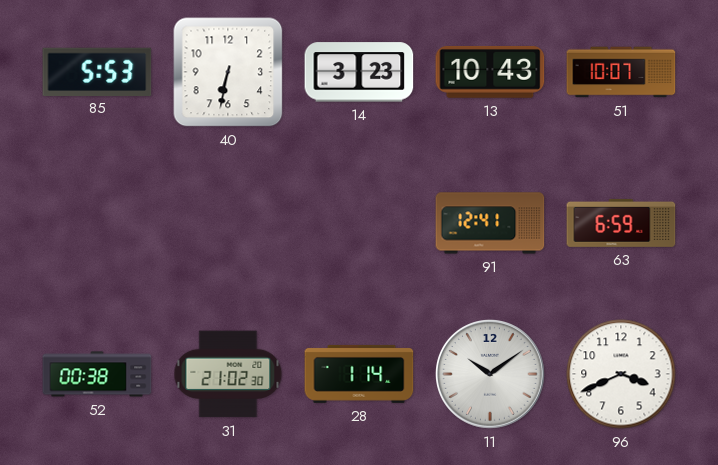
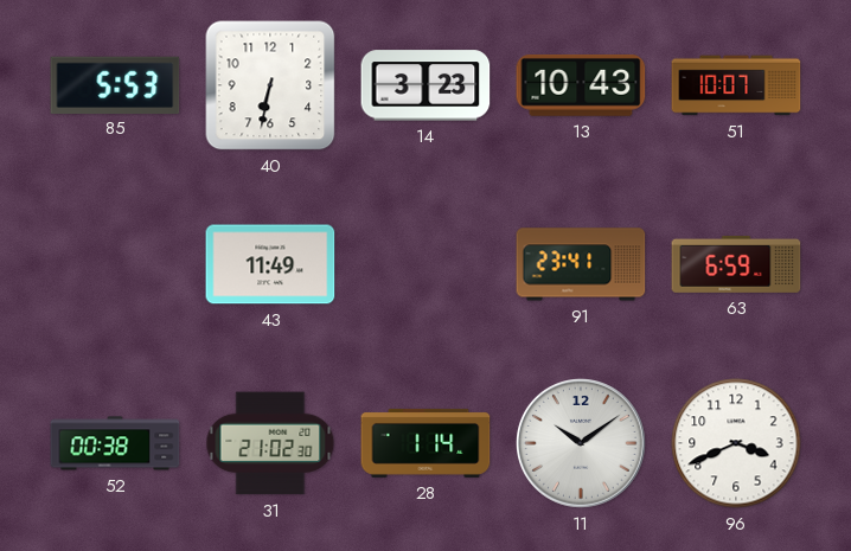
43: none -> 11:49
91: 12:41 -> 23:41
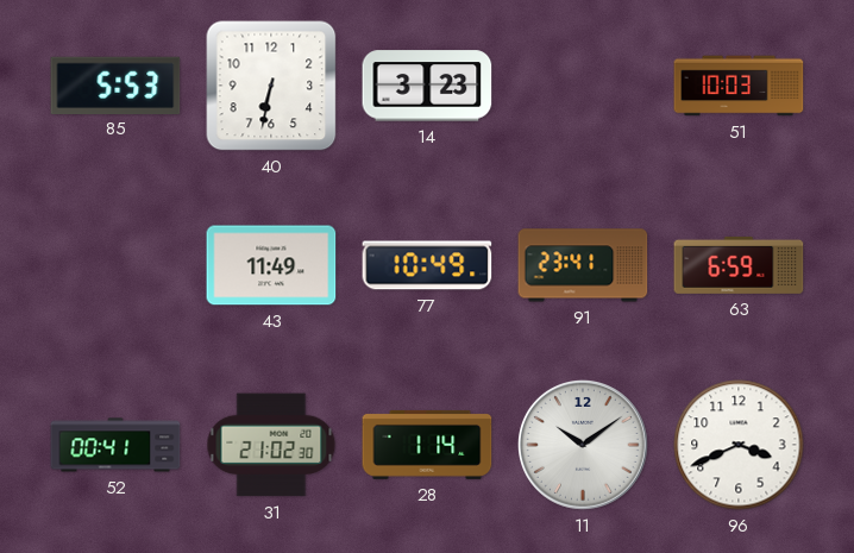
13: 10:43 -> none
51: 10:07 -> 10:03
77: none -> 10:49
52: 00:38 -> 00:41
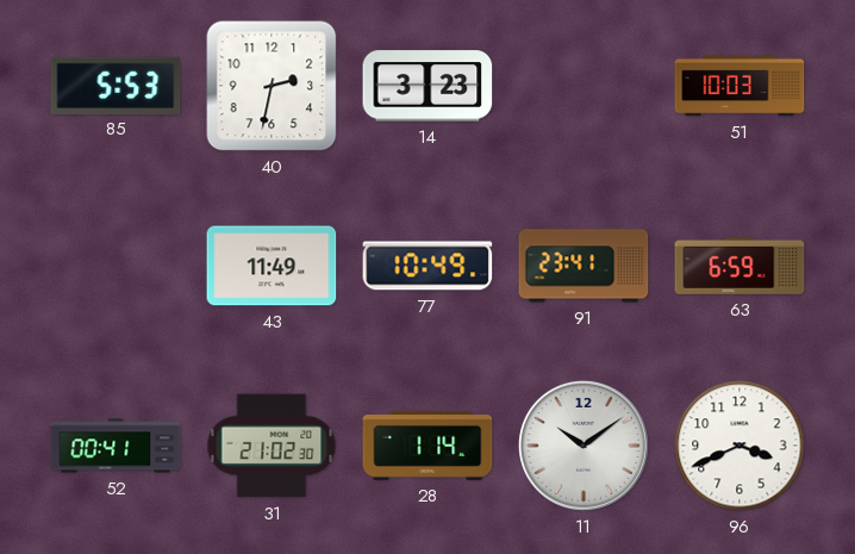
40: 6:32 -> 2:32
